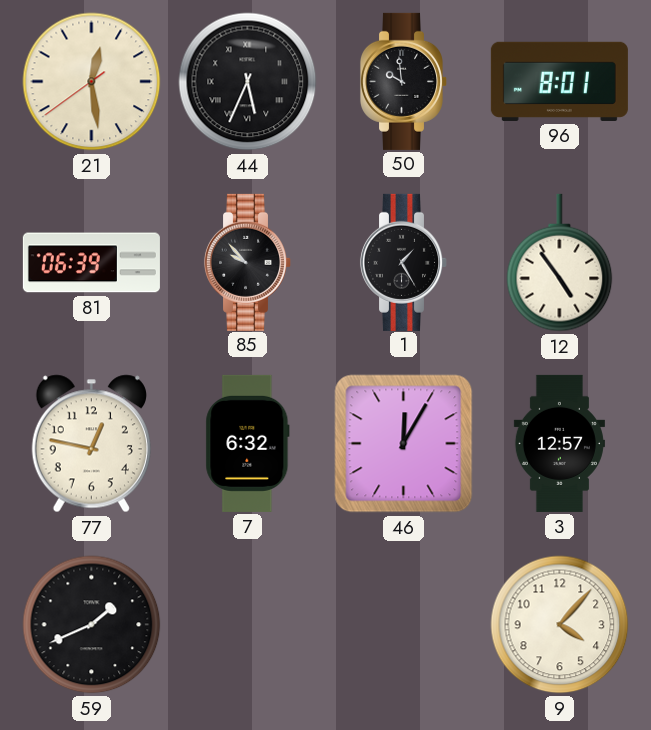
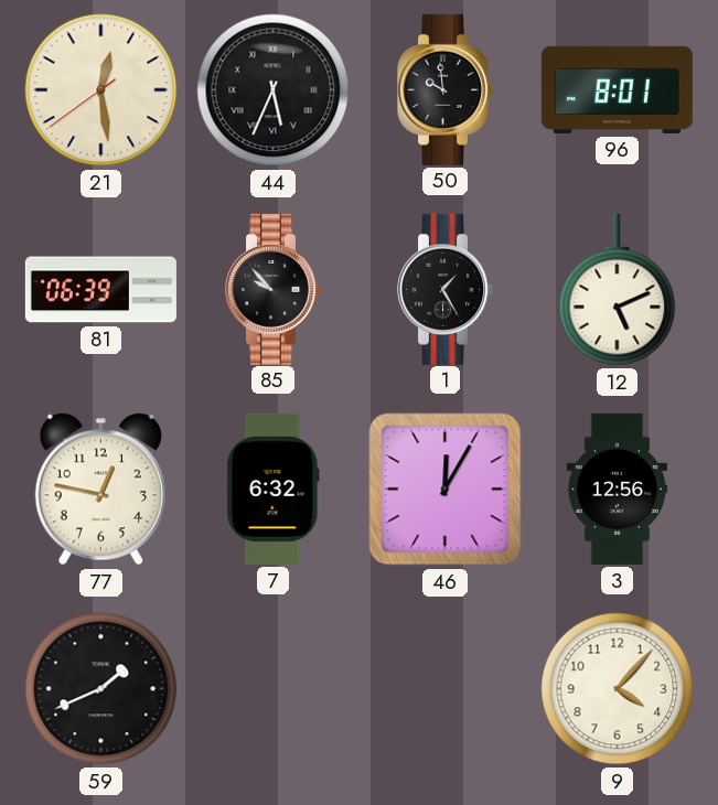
12: 4:54 -> 5:11
3: 12:57 -> 12:56
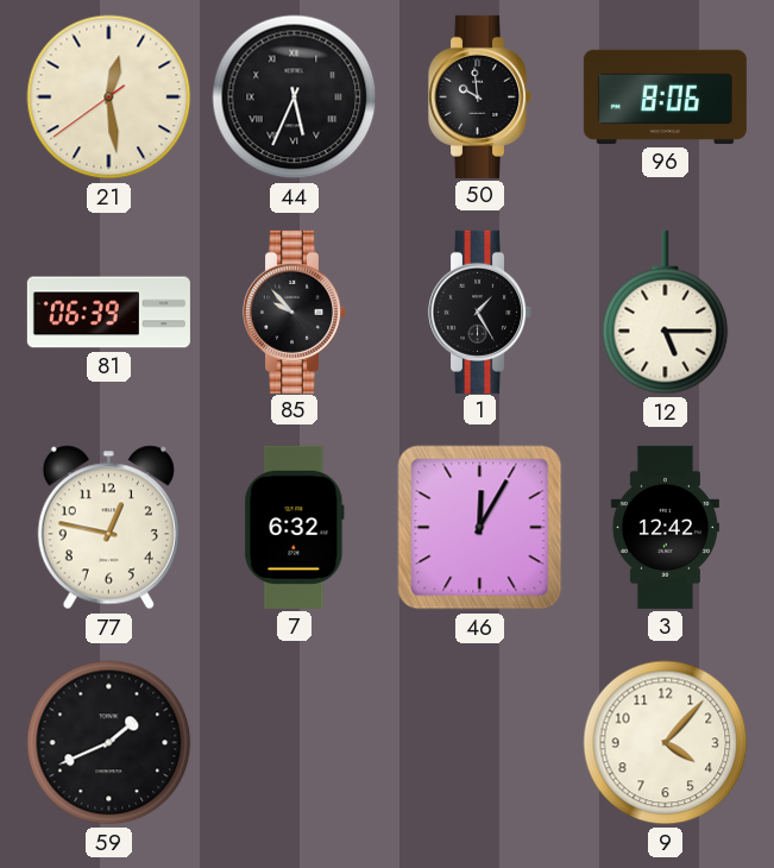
96: 8:01 -> 8:06
12: 5:11 -> 5:15
3: 12:56 -> 12:42
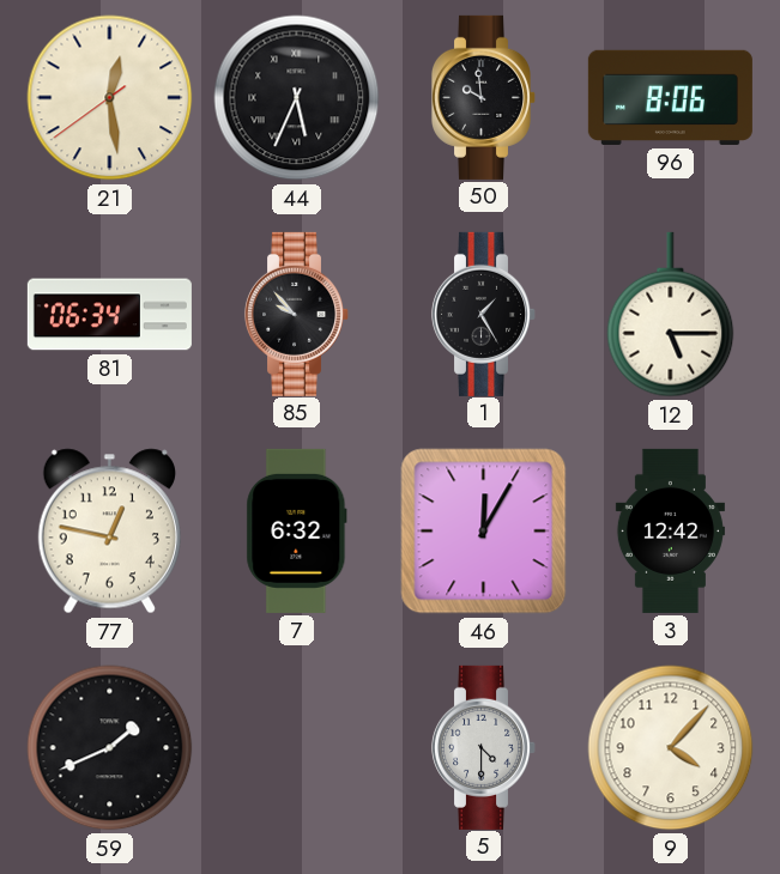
81: 06:39 -> 06:34
5: none -> 4:30
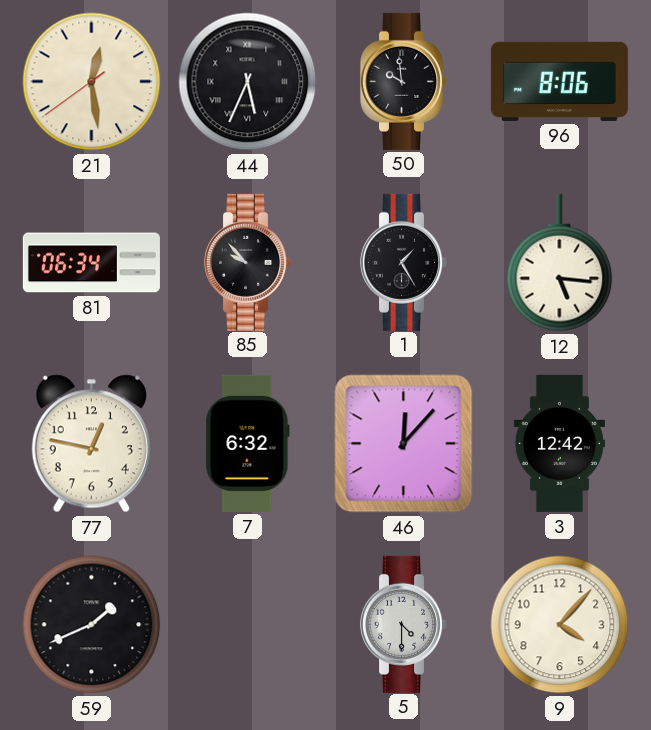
12: 5:15 -> 5:16
46: 12:05 -> 12:07
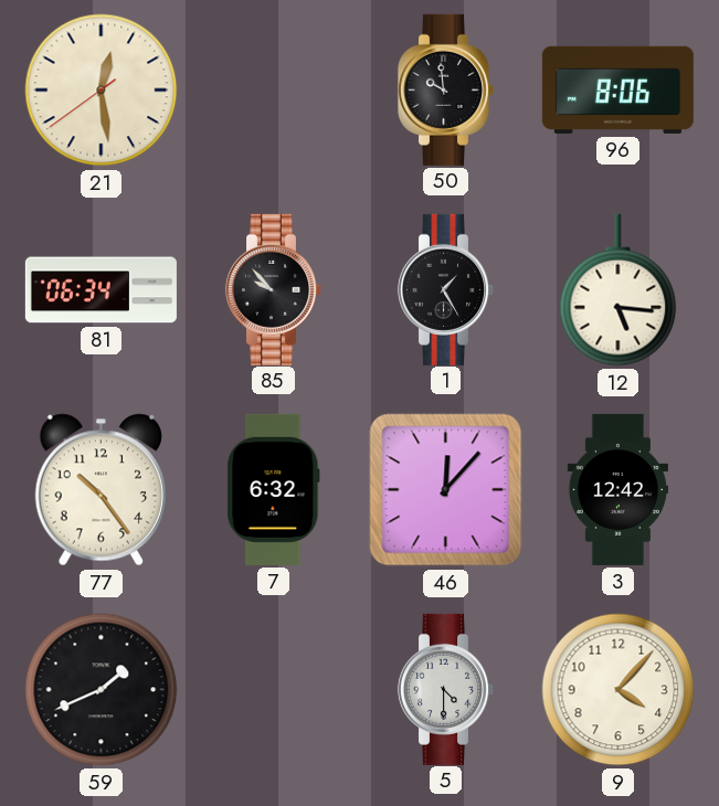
44: 5:34 -> none
77: 12:47 -> 10:24
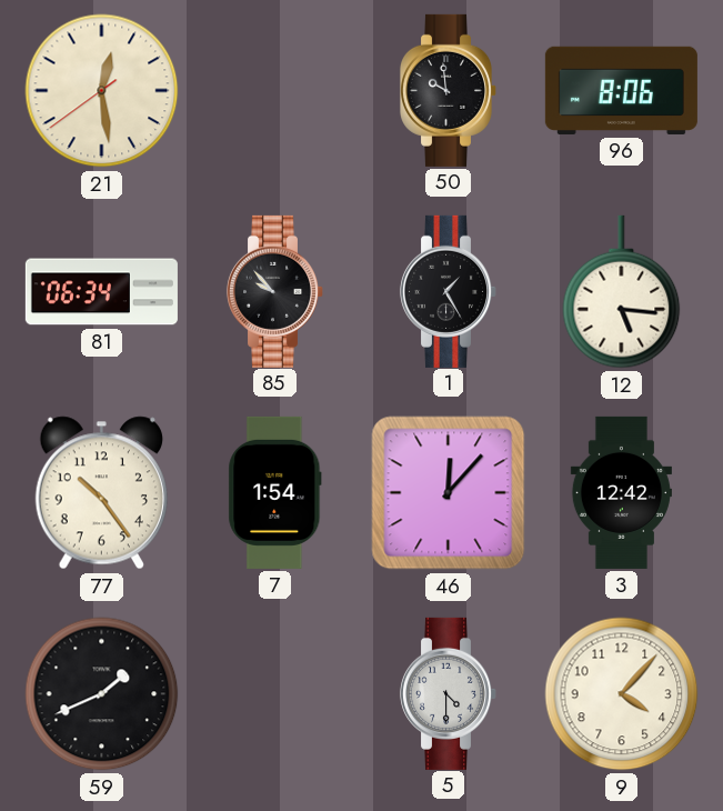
7: 6:32 -> 1:54
